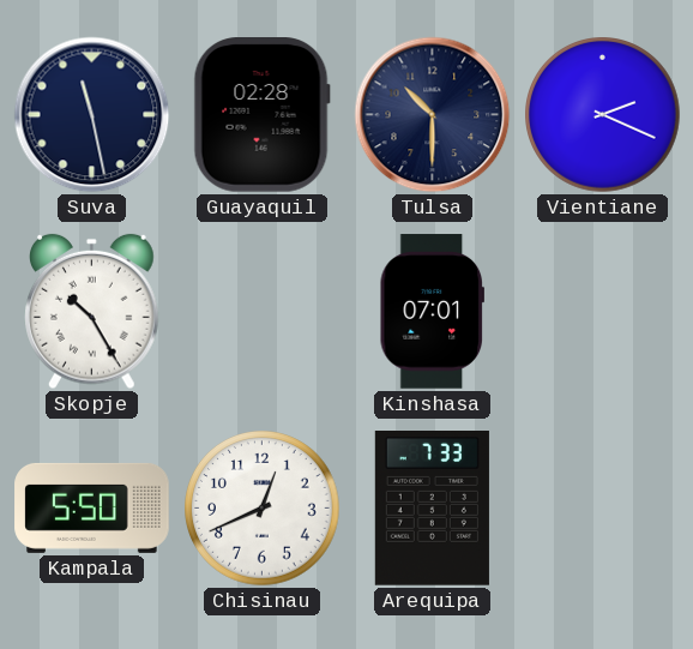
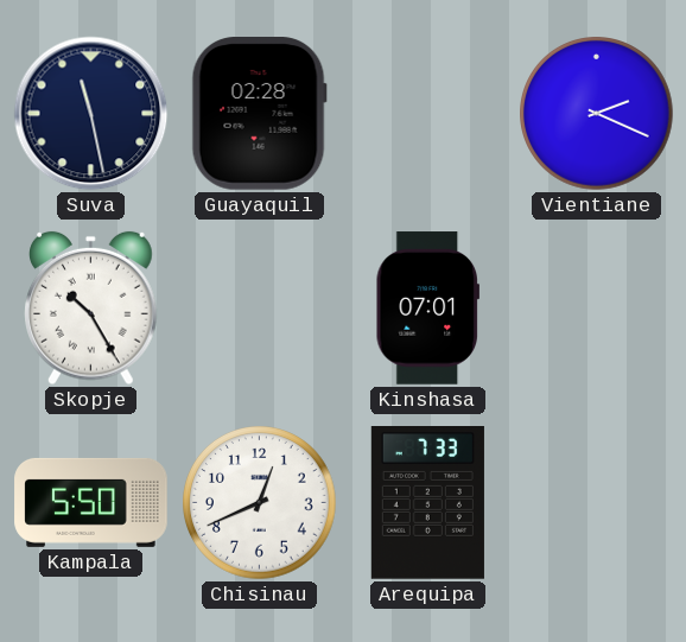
Tulsa: 10:30 -> none
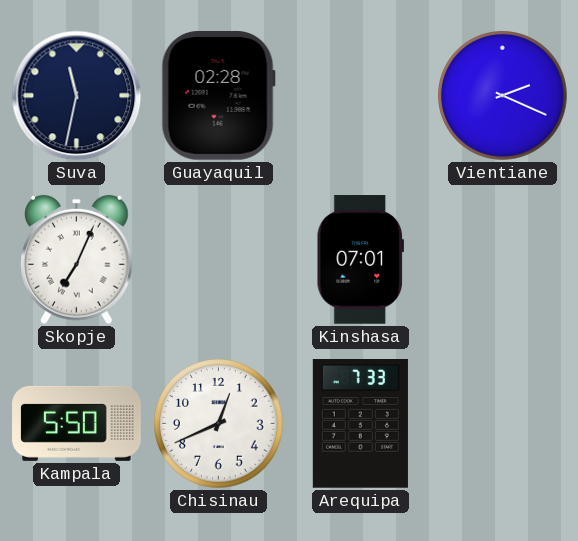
Suva: 11:28 -> 11:32
Skopje: 10:25 -> 7:04
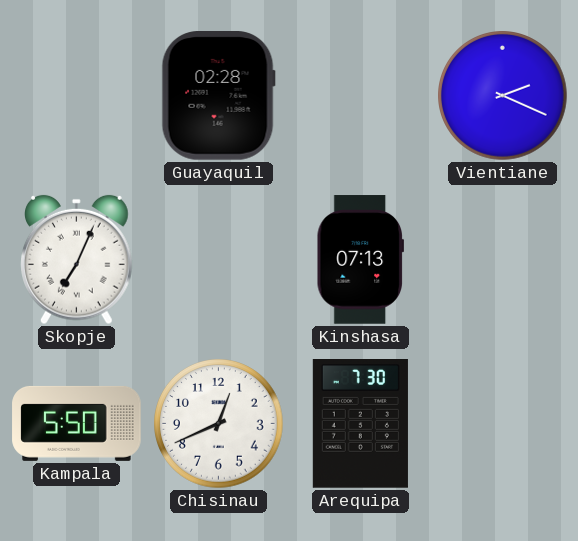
Suva: 11:32 -> none
Kinshasa: 07:01 -> 07:13
Arequipa: 7:33 -> 7:30
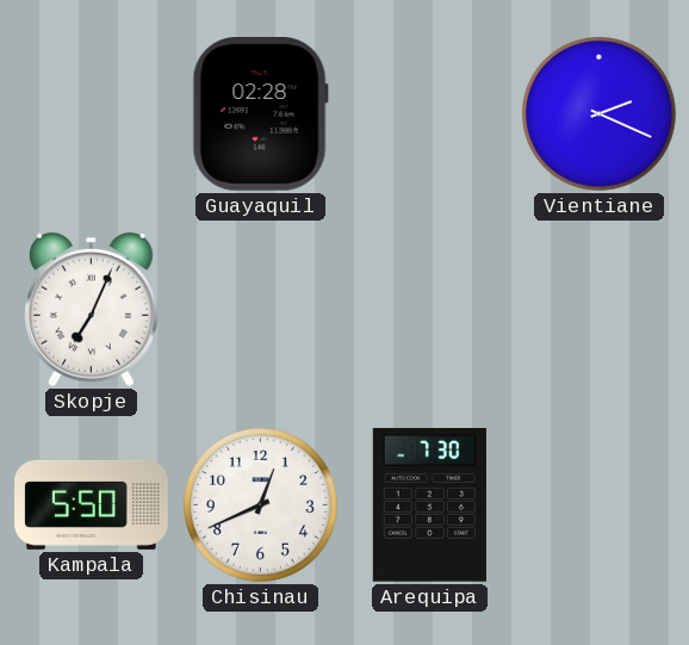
Kinshasa: 07:13 -> none
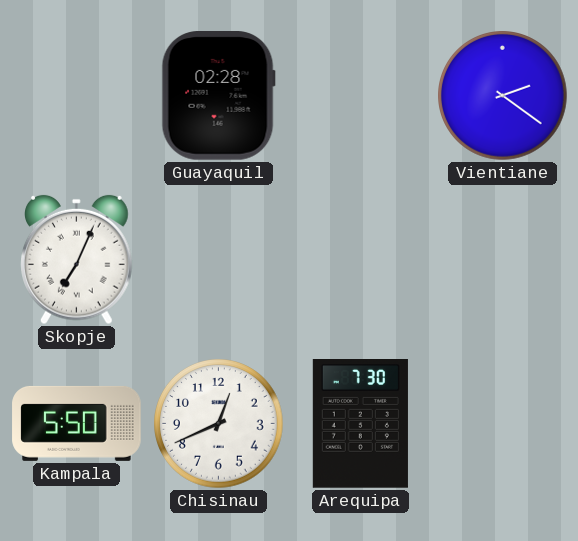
Vientiane: 2:19 -> 2:21
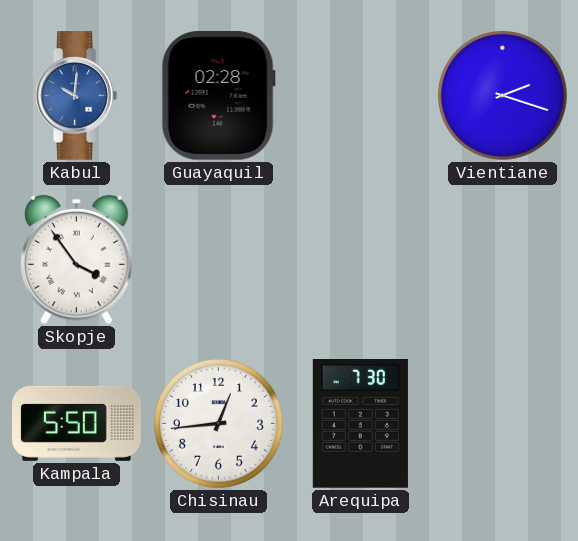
Kabul: none -> 10:01
Vientiane: 2:21 -> 2:18
Skopje: 7:04 -> 3:54
Chisinau: 12:41 -> 12:44
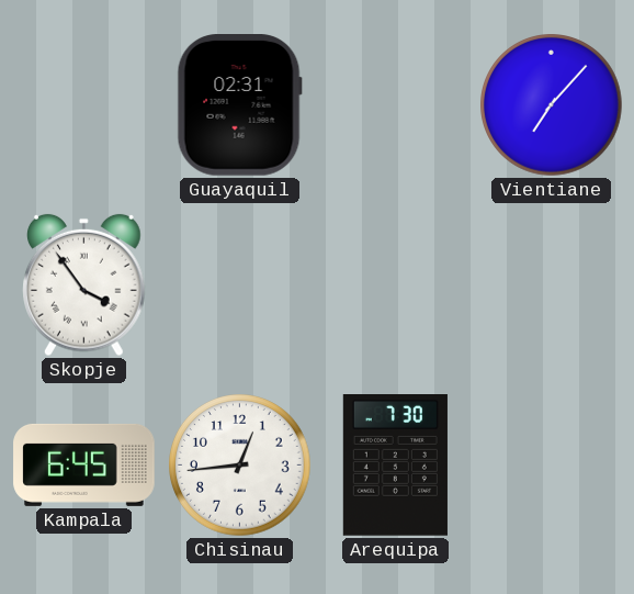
Kabul: 10:01 -> none
Guayaquil: 02:28 -> 02:31
Vientiane: 2:18 -> 7:07
Kampala: 5:50 -> 6:45
